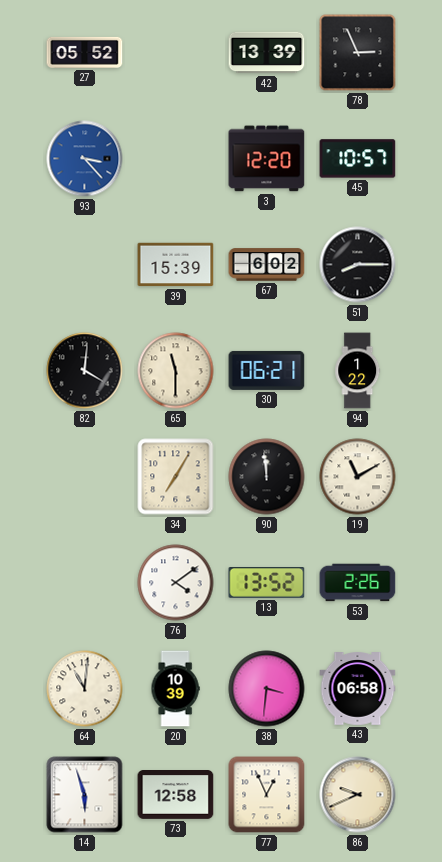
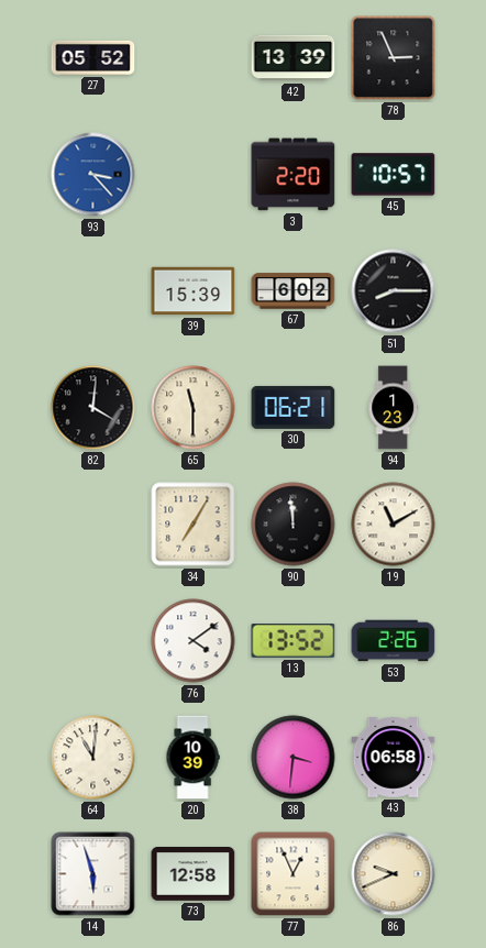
3: 12:20 -> 2:20
94: 1:22 -> 1:23
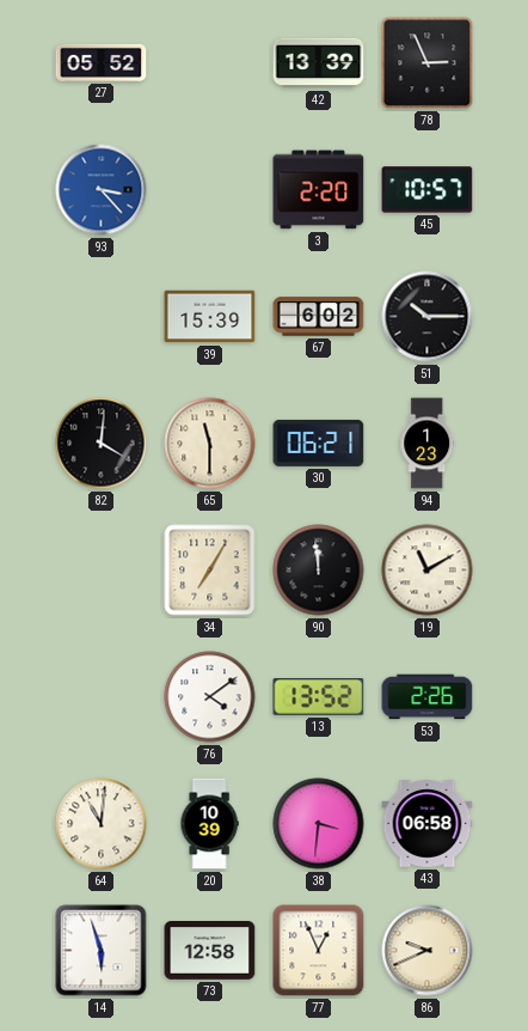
51: 8:15 -> 10:15
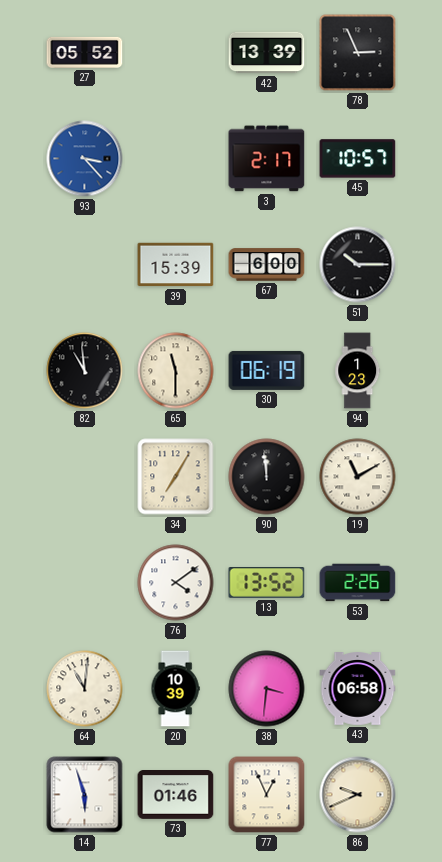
3: 2:20 -> 2:17
67: 6:02 -> 6:00
82: 4:01 -> 10:59
30: 06:21 -> 06:19
73: 12:58 -> 01:46
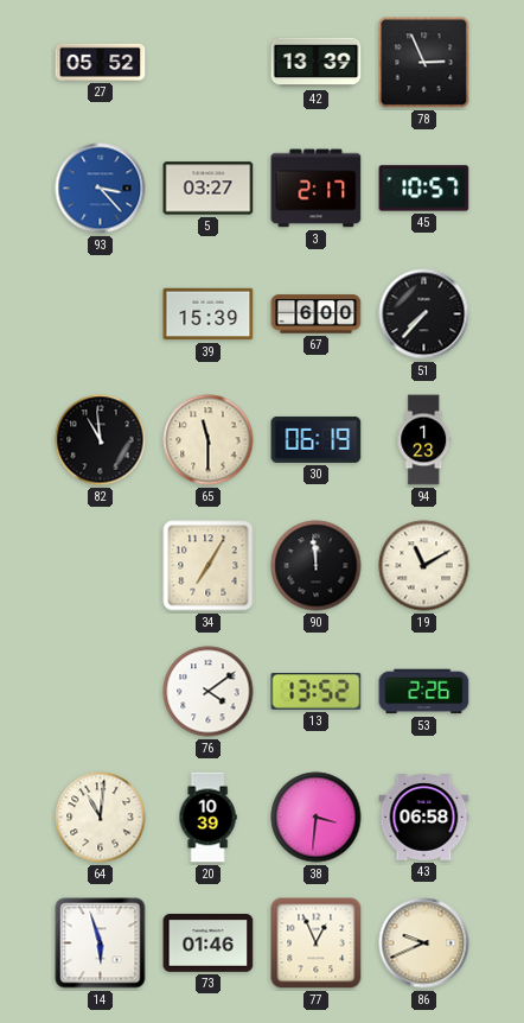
5: none -> 03:27
51: 10:15 -> 7:37
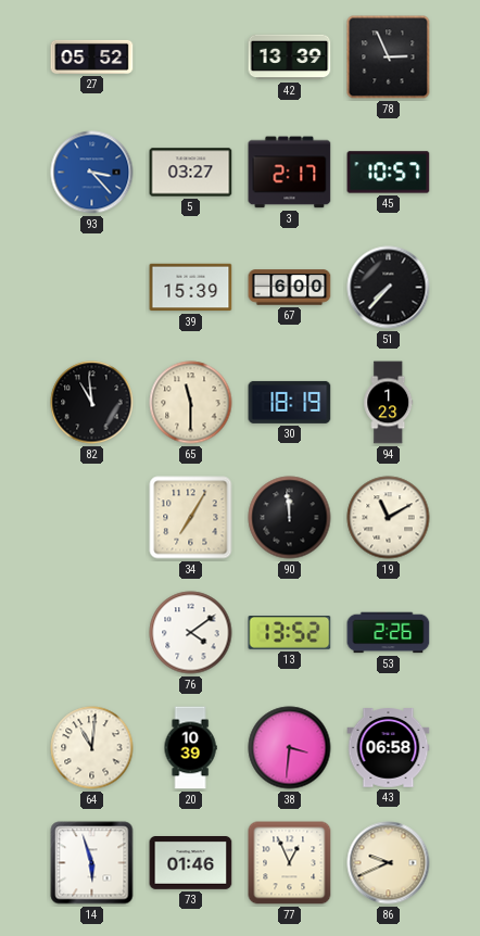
30: 06:19 -> 18:19
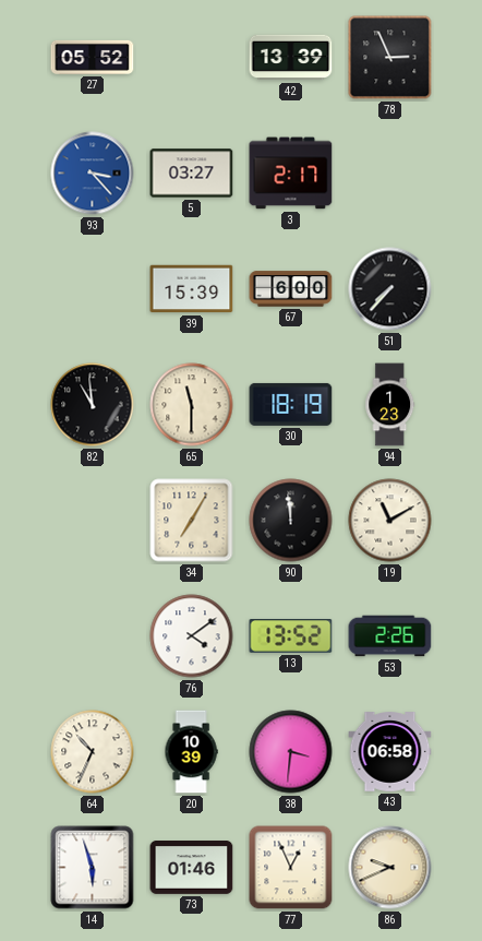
45: 10:57 -> none
64: 11:01 -> 10:34
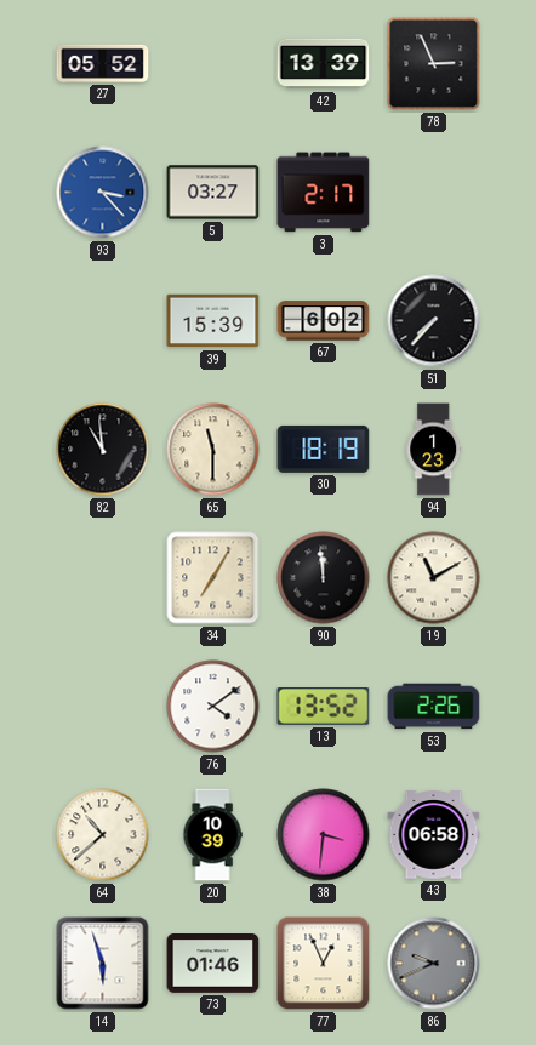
67: 6:00 -> 6:02
64: 10:34 -> 10:38
86 dial: cream -> grey
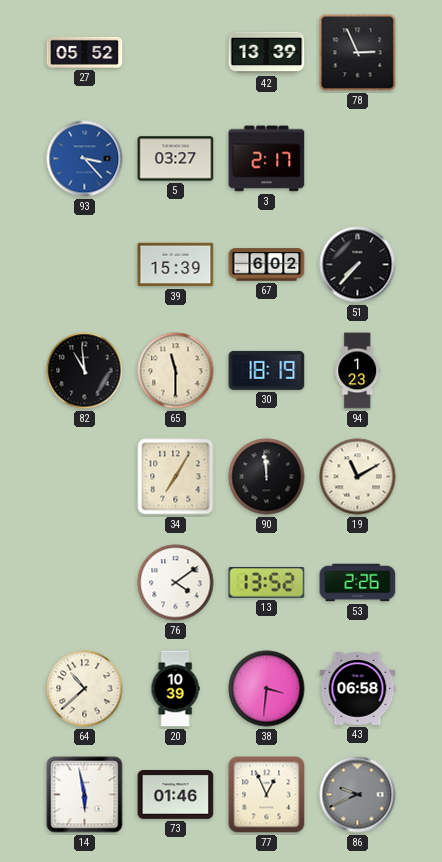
14: 5:57 -> 5:58
